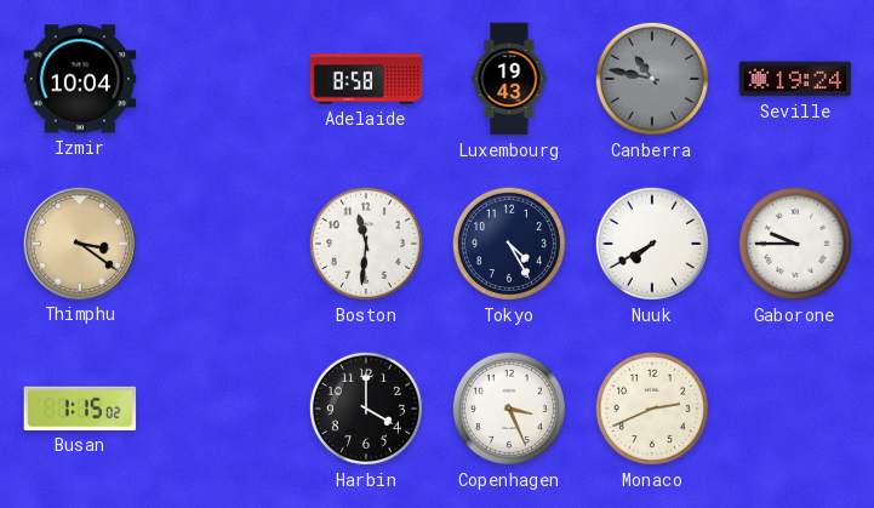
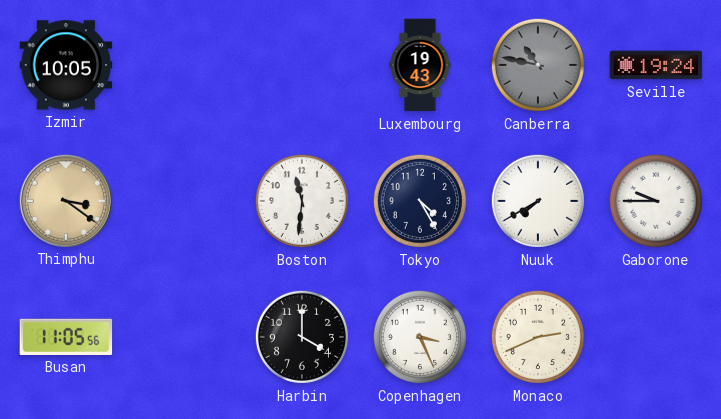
Izmir: 10:04 -> 10:05
Adelaide: 8:58 -> none
Busan: 1:15 -> 11:05
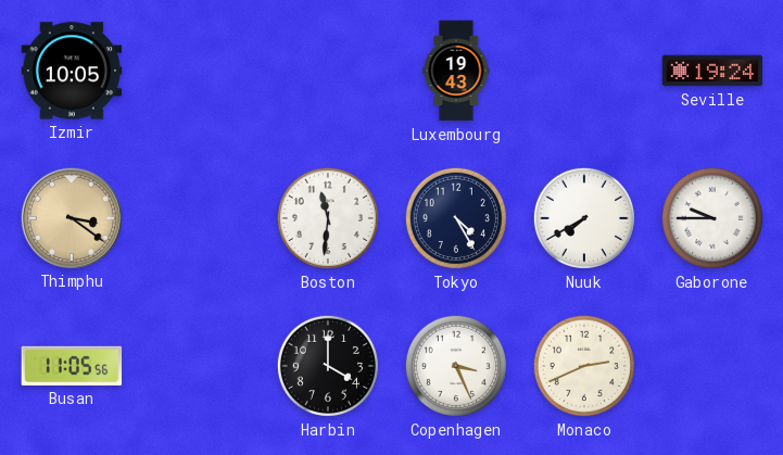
Canberra: 10:47 -> none
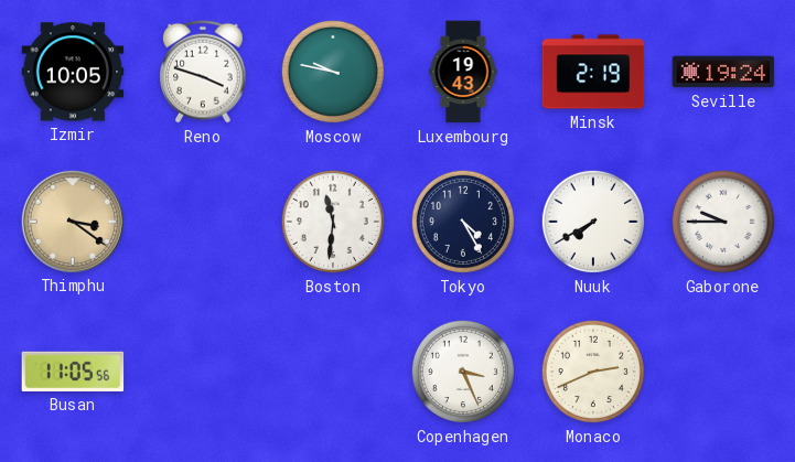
Reno: none -> 3:48
Moscow: none -> 9:47
Minsk: none -> 2:19
Harbin: 4:00 -> none
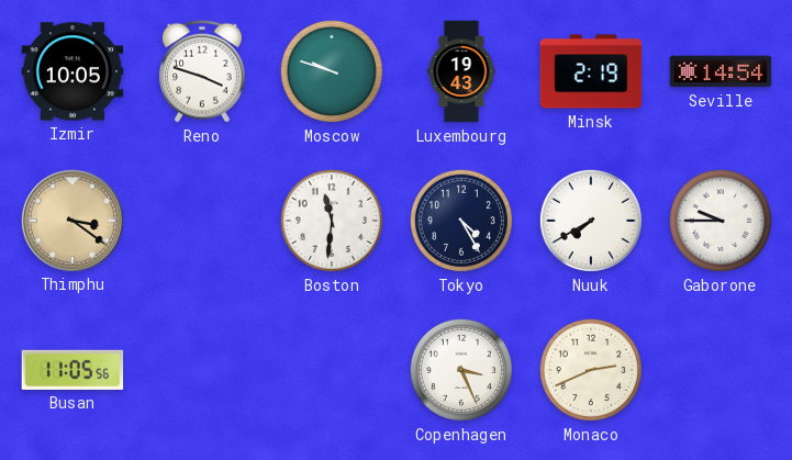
Moscow: 9:47 -> 9:48
Seville: 19:24 -> 14:54
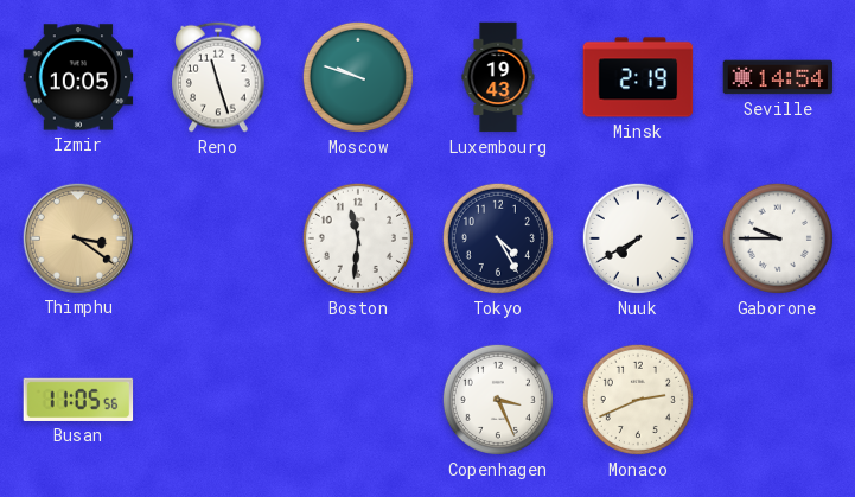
Reno: 3:48 -> 11:27
